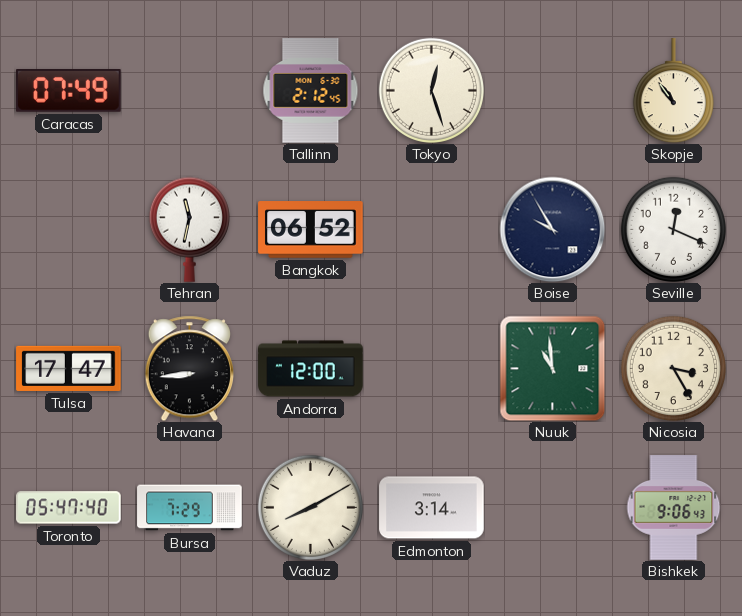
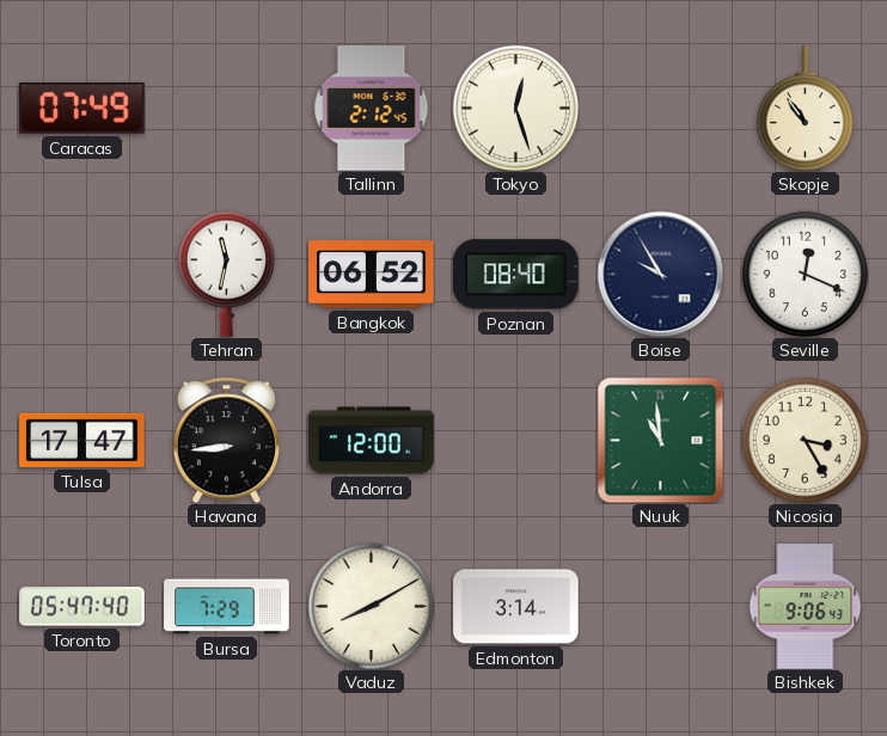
Poznan: none -> 08:40
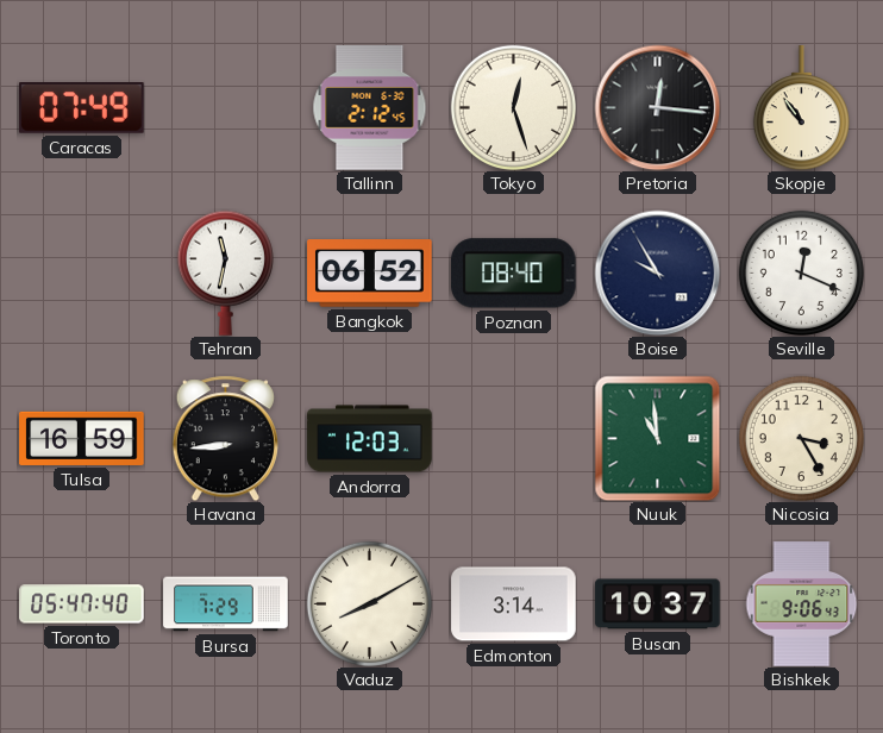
Pretoria: none -> 12:16
Tulsa: 17:47 -> 16:59
Andorra: 12:00 -> 12:03
Busan: none -> 10:37
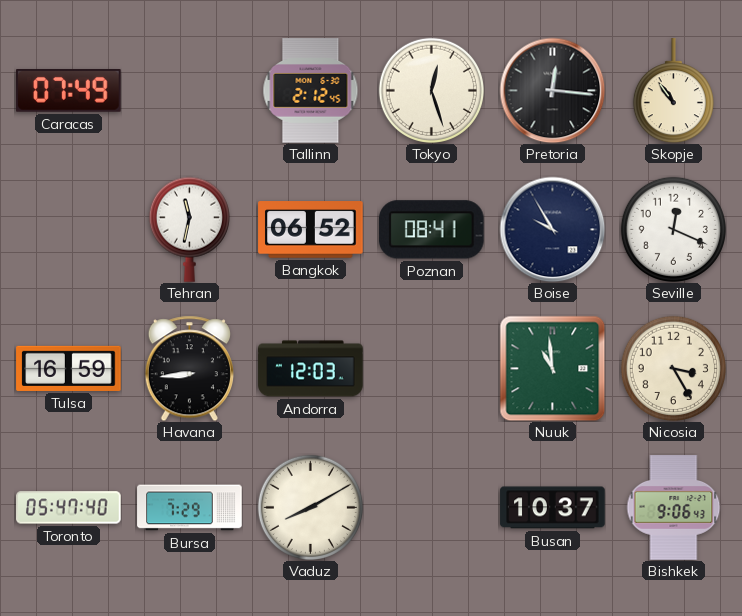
Poznan: 08:40 -> 08:41
Edmonton: 3:14 -> none
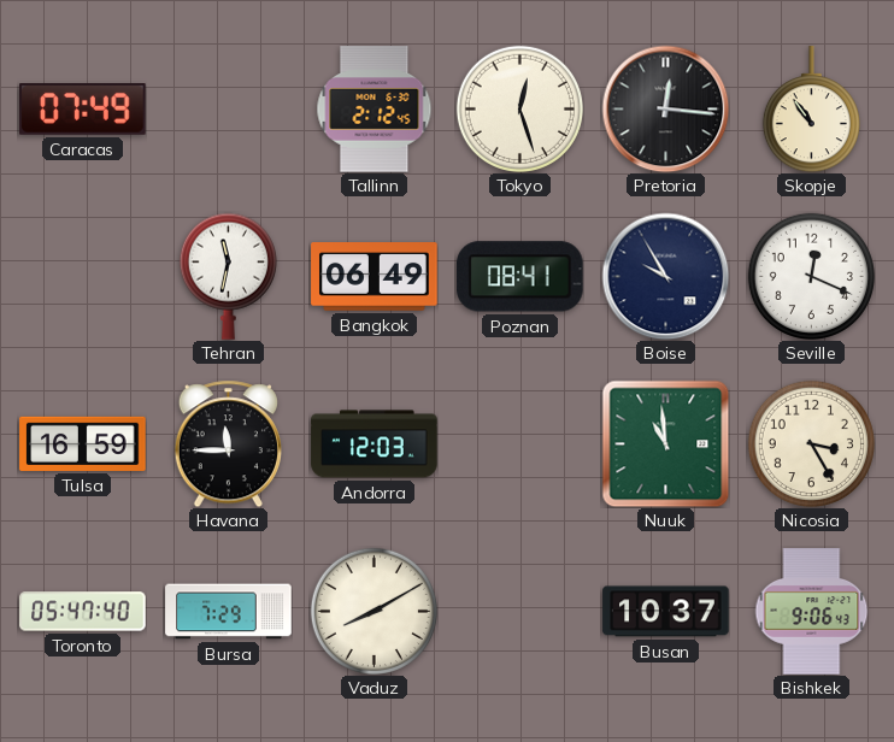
Bangkok: 06:52 -> 06:49
Havana: 8:44 -> 11:45
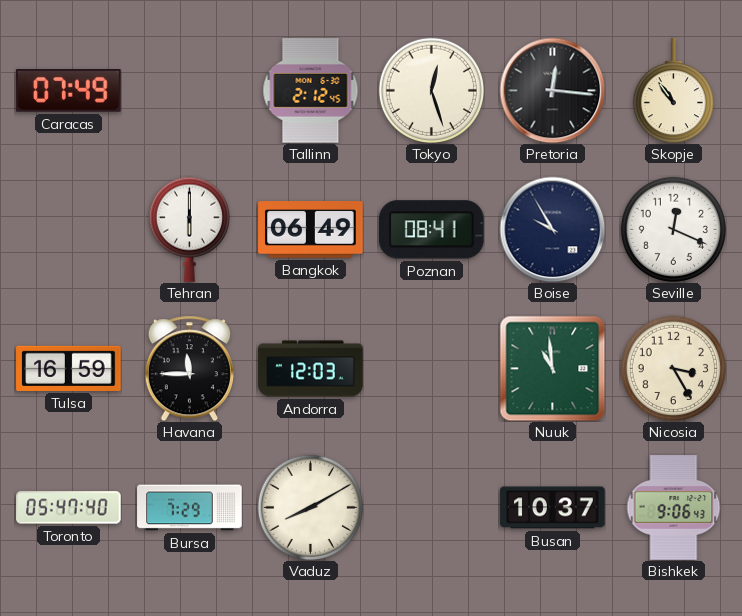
Tehran: 11:32 -> 6:00
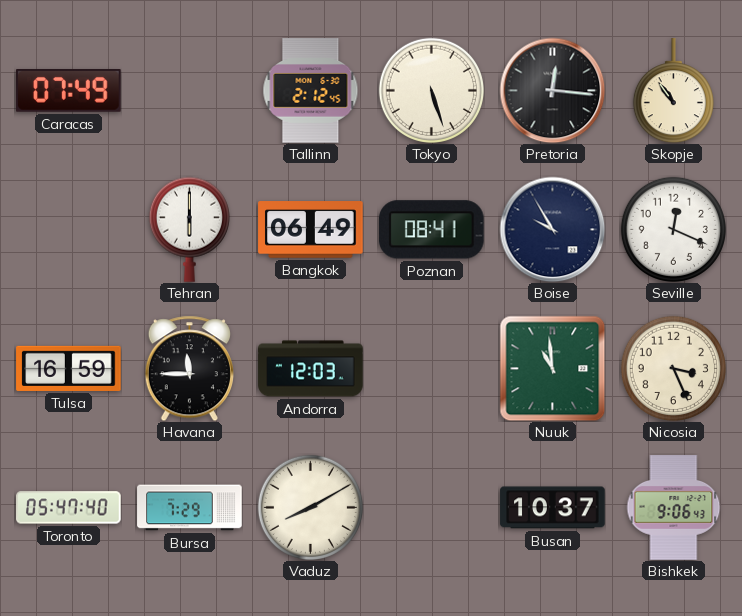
Tokyo: 12:27 -> 5:27
Nicosia: 3:25 -> 3:26
